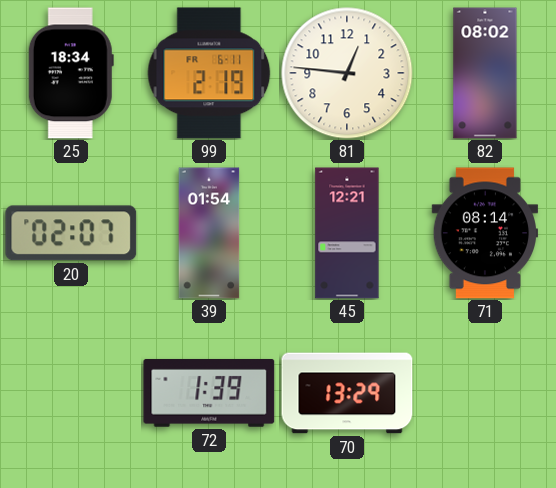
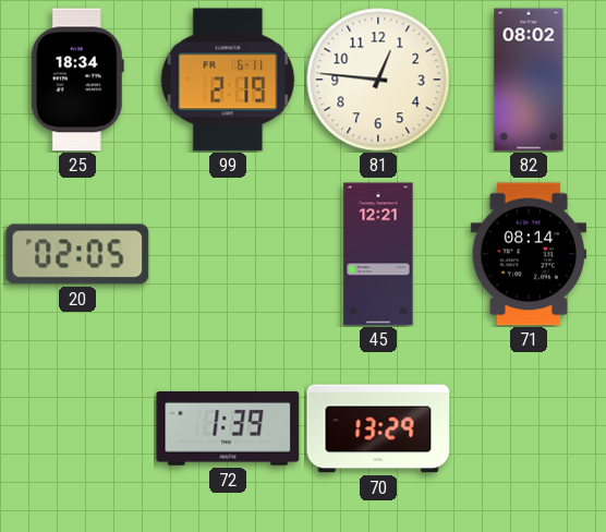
20: 02:07 -> 02:05
39: 01:54 -> none
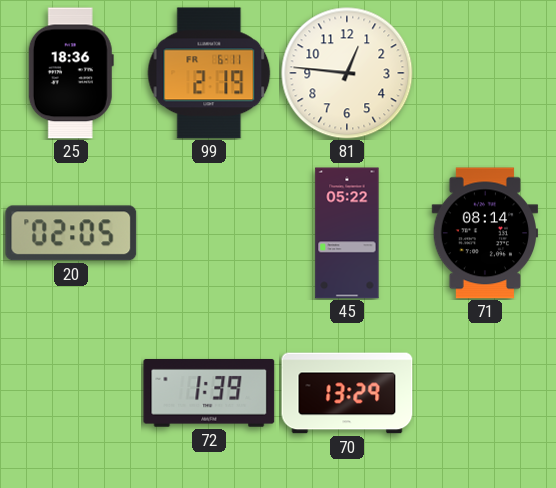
25: 18:34 -> 18:36
82: 08:02 -> none
45: 12:21 -> 05:22
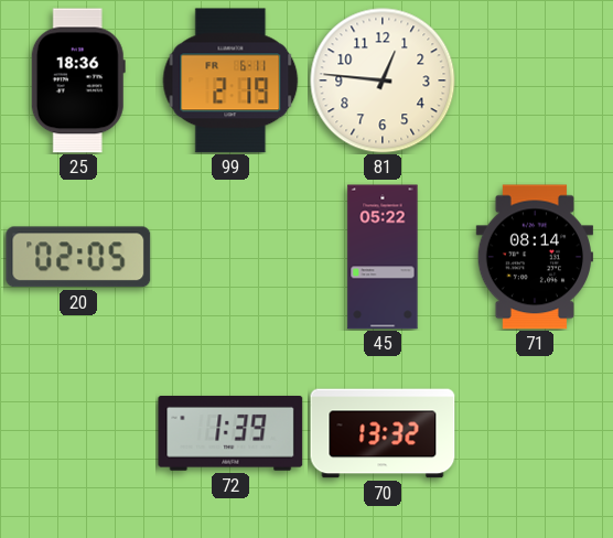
70: 13:29 -> 13:32
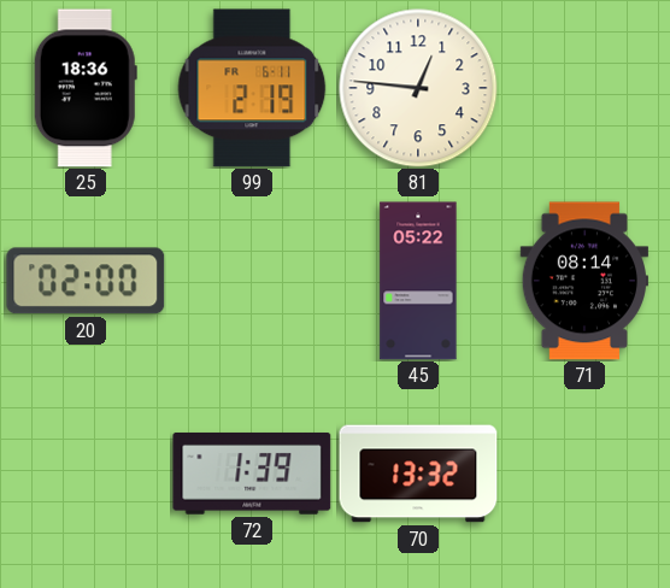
20: 02:05 -> 02:00
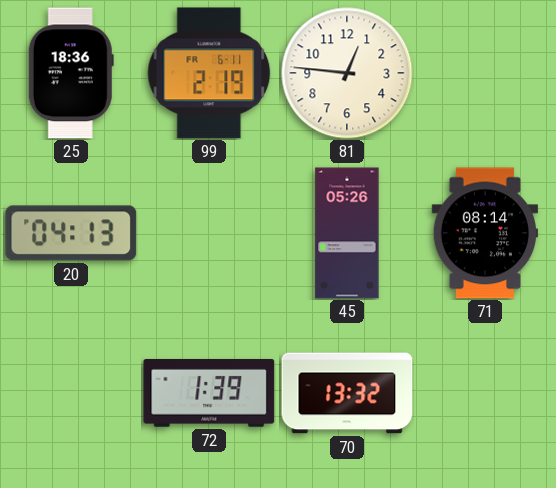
20: 02:00 -> 04:13
45: 05:22 -> 05:26
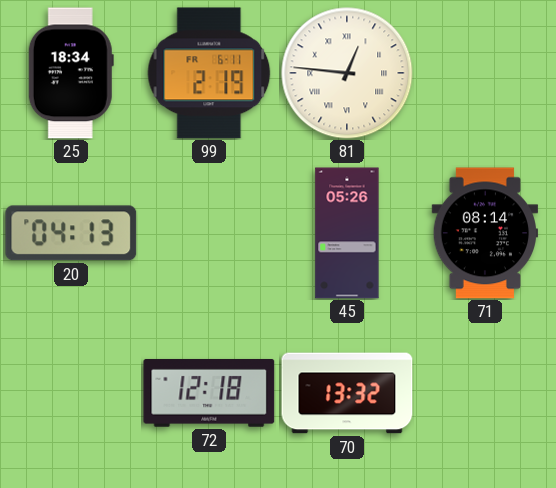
25: 18:36 -> 18:34
81 numerals: Arabic -> Roman
72: 1:39 -> 12:18
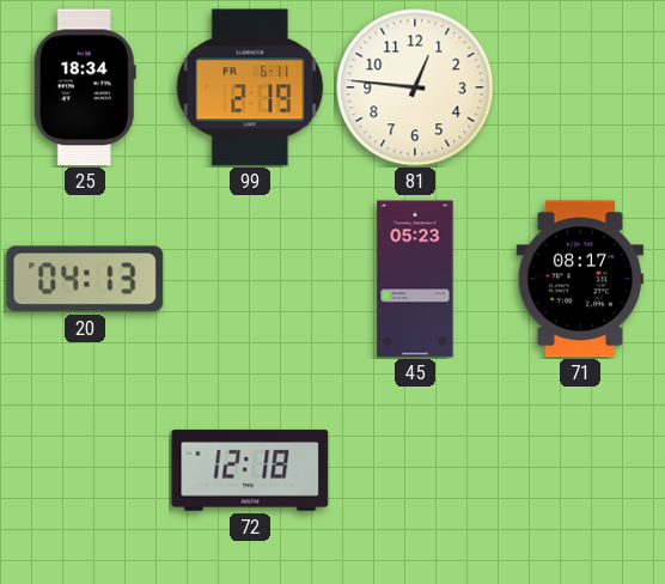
81 numerals: Roman -> Arabic
45: 05:26 -> 05:23
71: 08:14 -> 08:17
70: 13:32 -> none
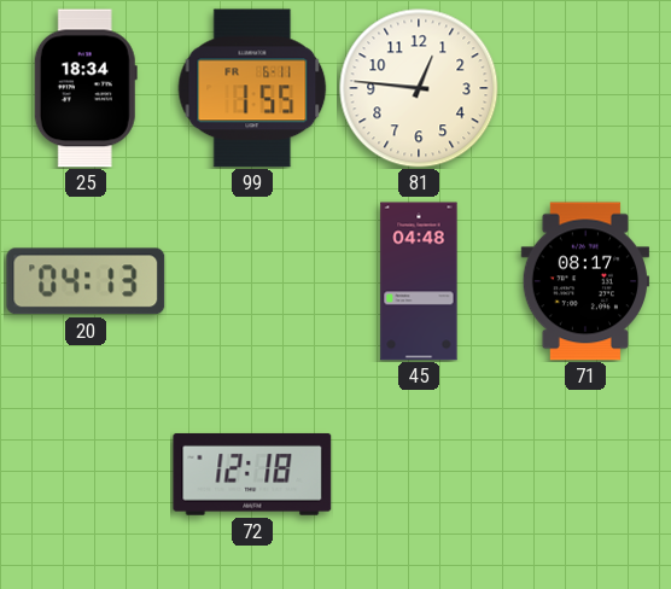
99: 2:19 -> 1:55
45: 05:23 -> 04:48
